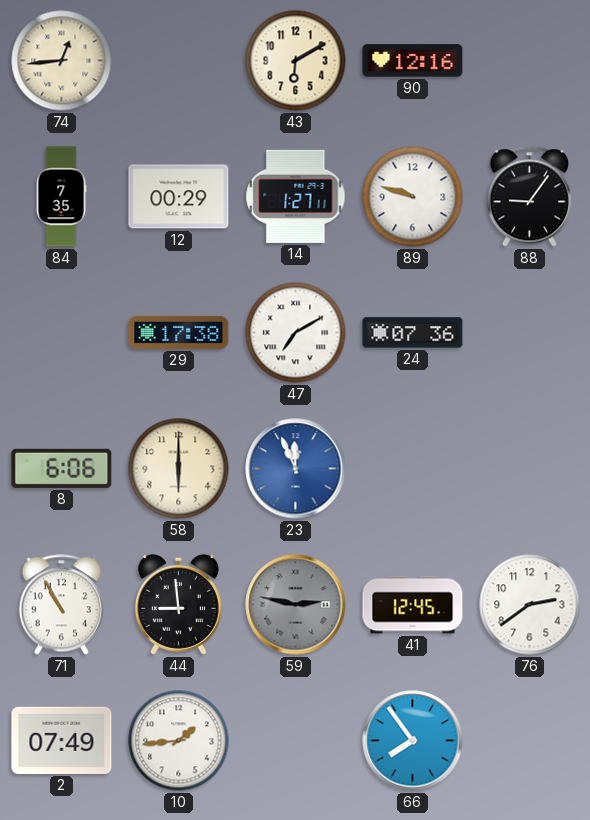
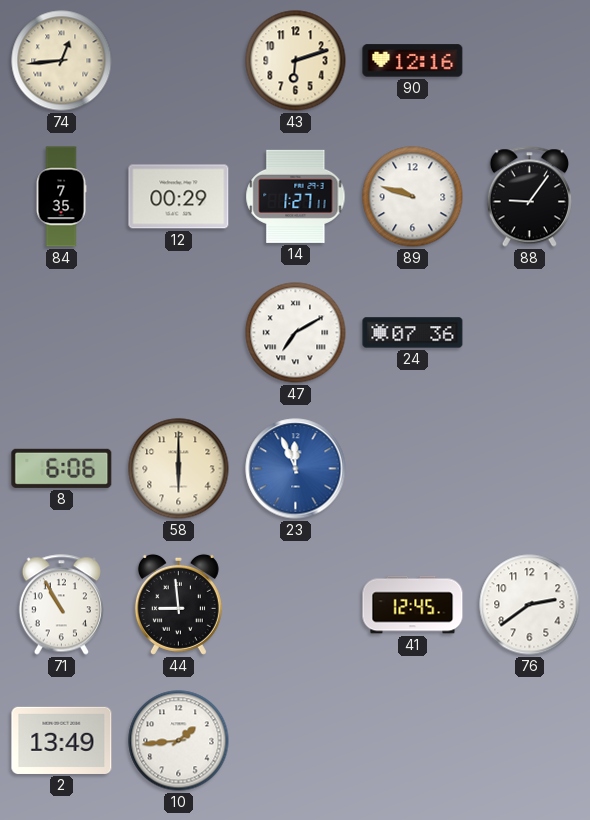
43: 6:10 -> 6:12
29: 17:38 -> none
59: 2:47 -> none
2: 07:49 -> 13:49
66: 7:54 -> none
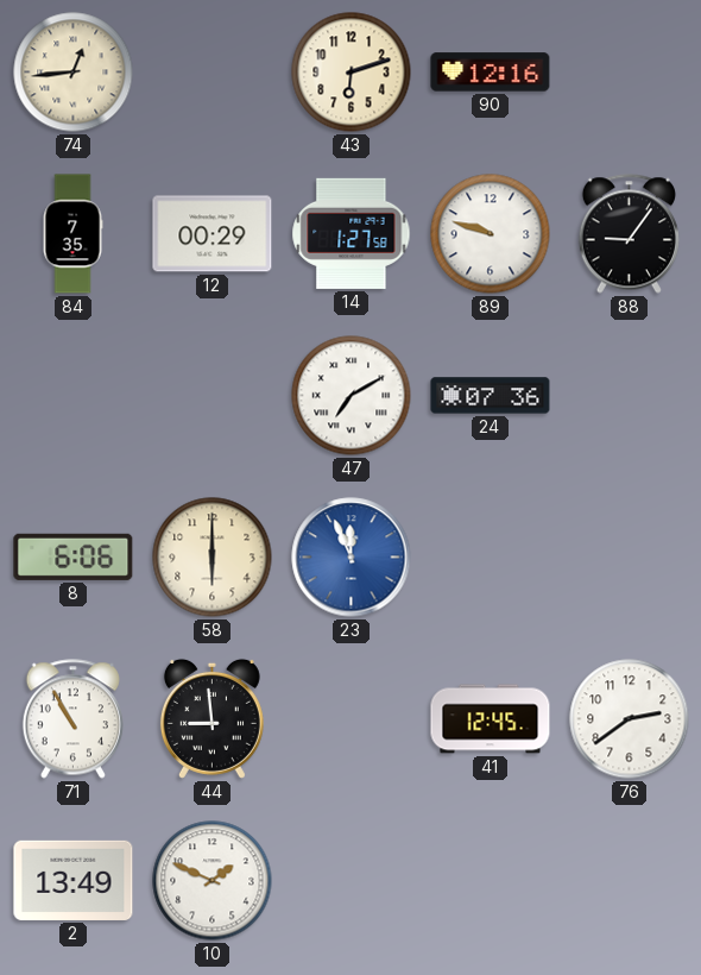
14: 1:27:11 -> 1:27:58
10: 1:44 -> 1:49
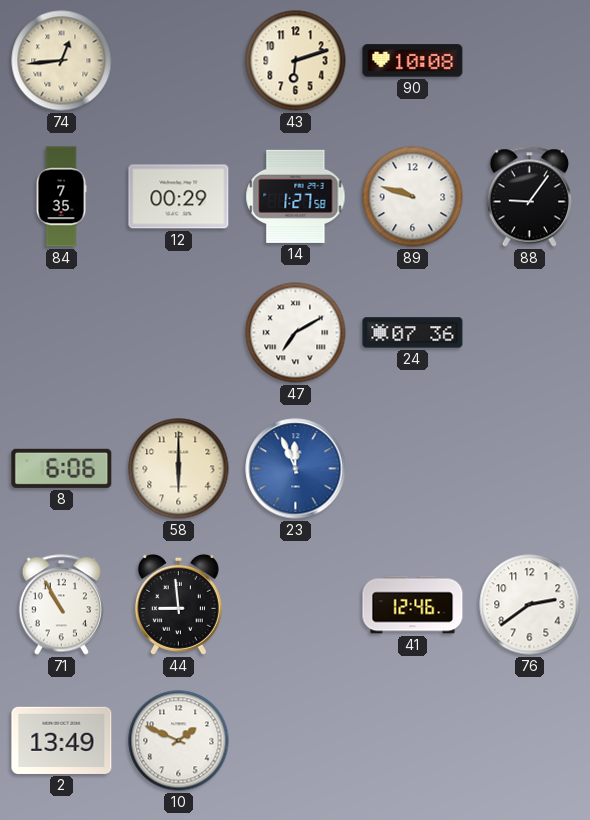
90: 12:16 -> 10:08
41: 12:45 -> 12:46
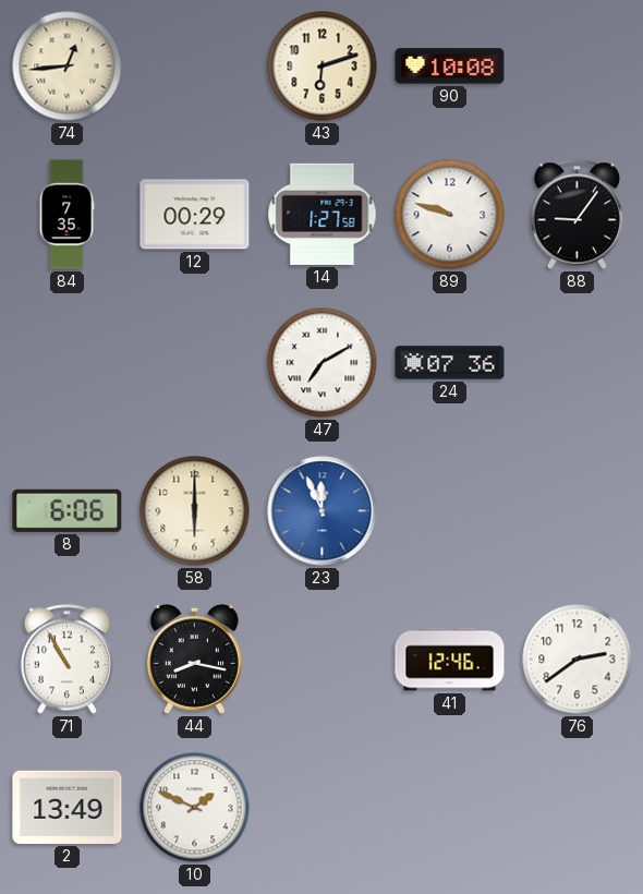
44: 8:59 -> 8:17
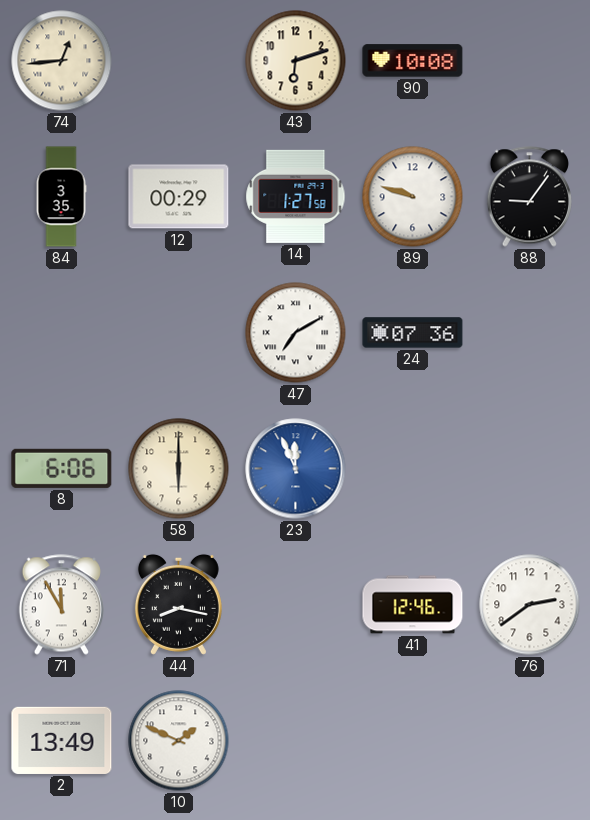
84: 7:35 -> 3:35
71: 10:55 -> 11:55
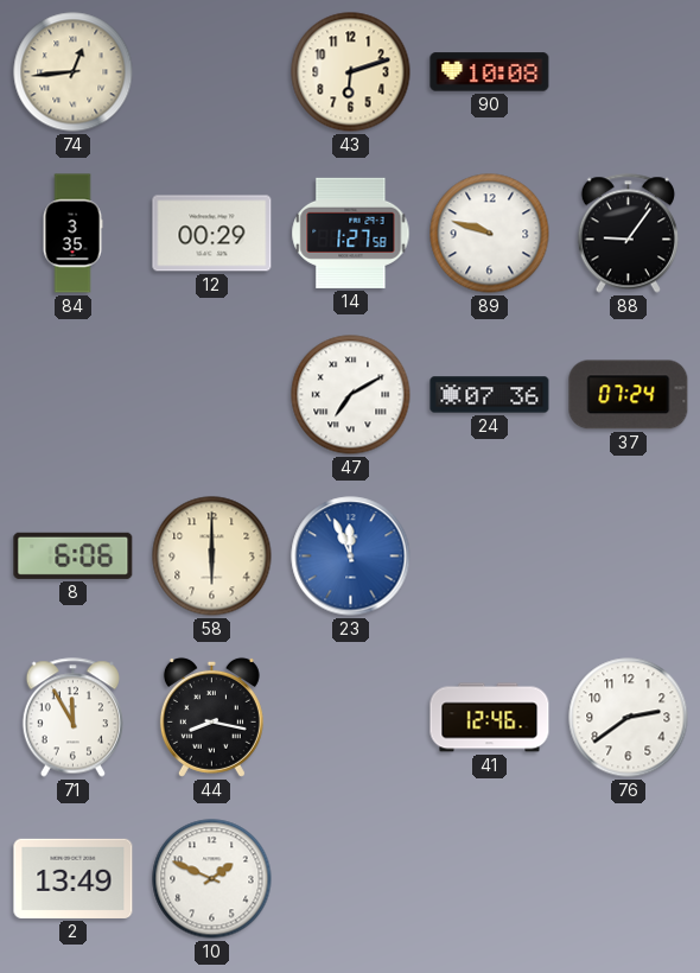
37: none -> 07:24
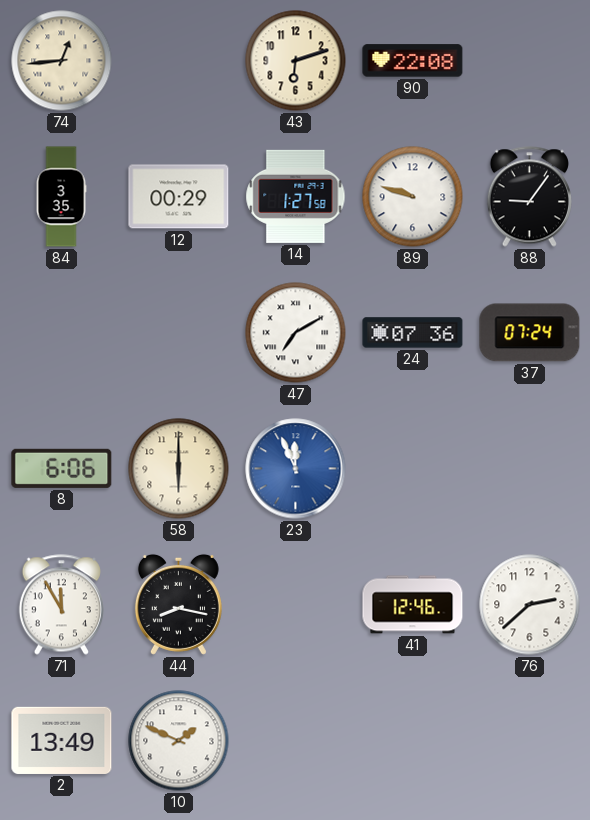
90: 10:08 -> 22:08
76: 2:39 -> 2:38
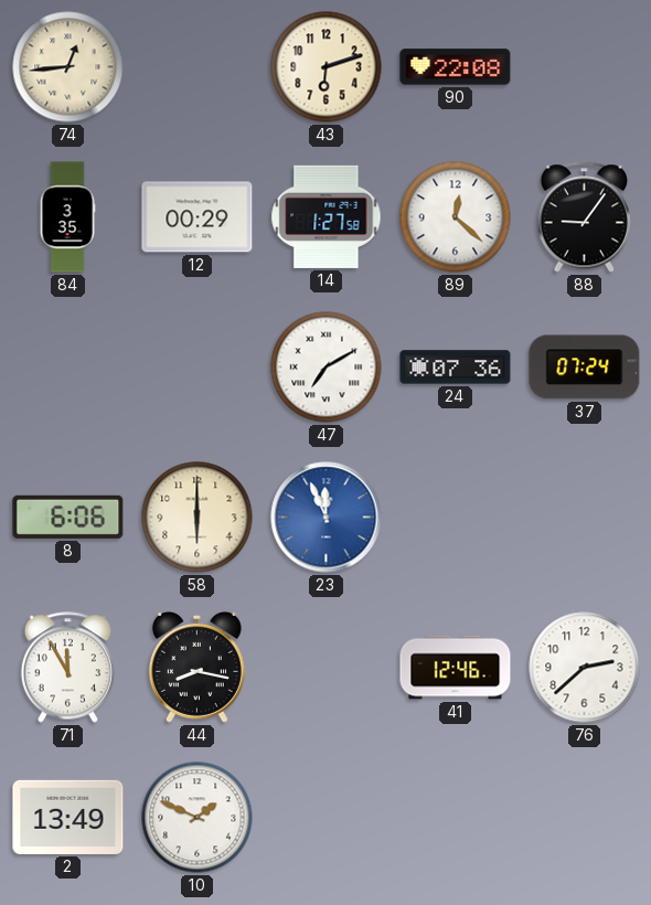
89: 9:48 -> 12:22
